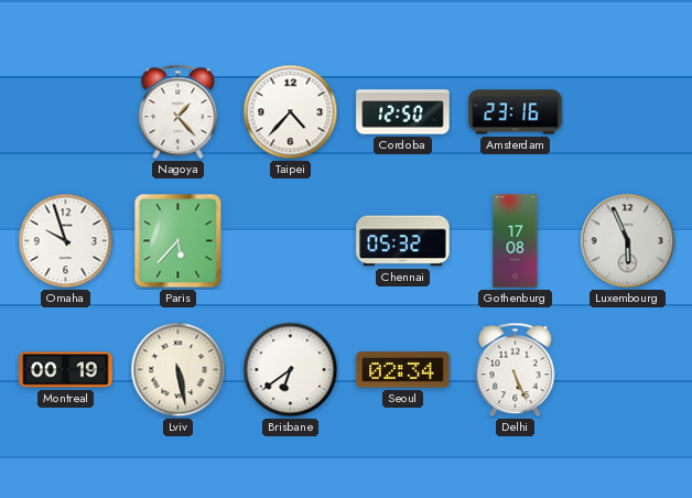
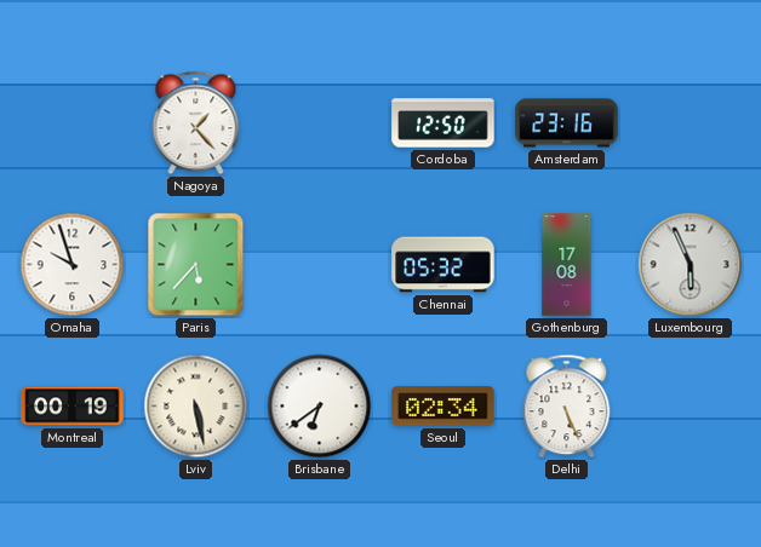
Taipei: 4:37 -> none
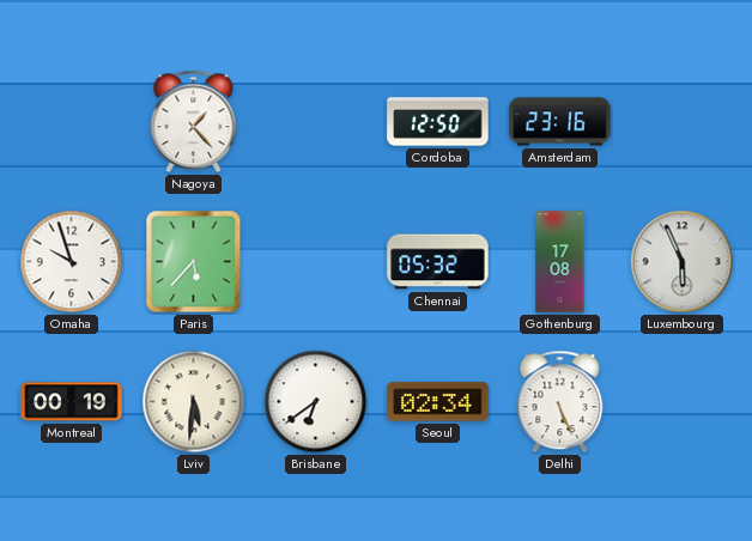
Lviv: 5:28 -> 5:31
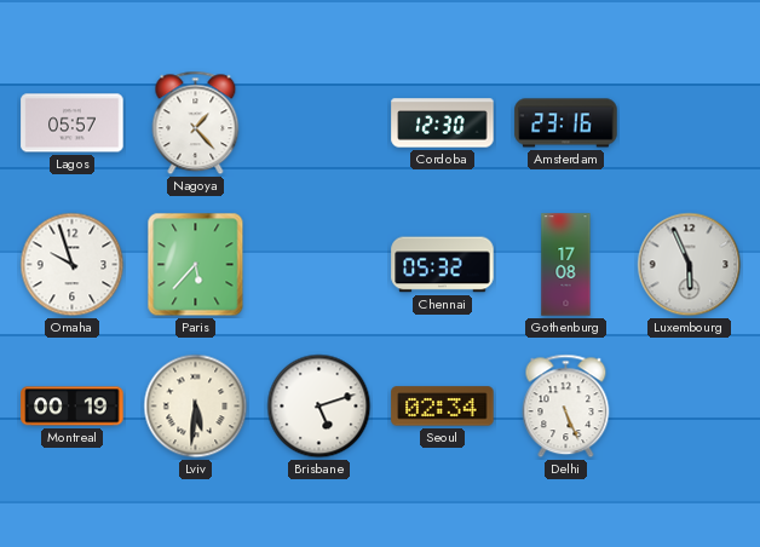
Lagos: none -> 05:57
Cordoba: 12:50 -> 12:30
Brisbane: 6:39 -> 5:12
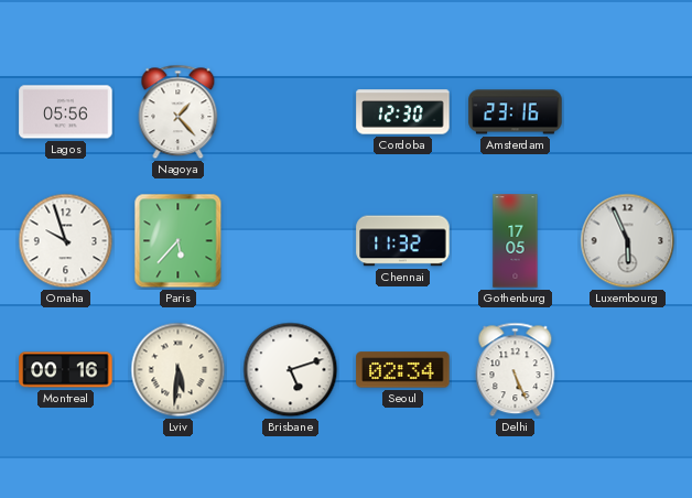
Lagos: 05:57 -> 05:56
Chennai: 05:32 -> 11:32
Gothenburg: 17:08 -> 17:05
Montreal: 00:19 -> 00:16
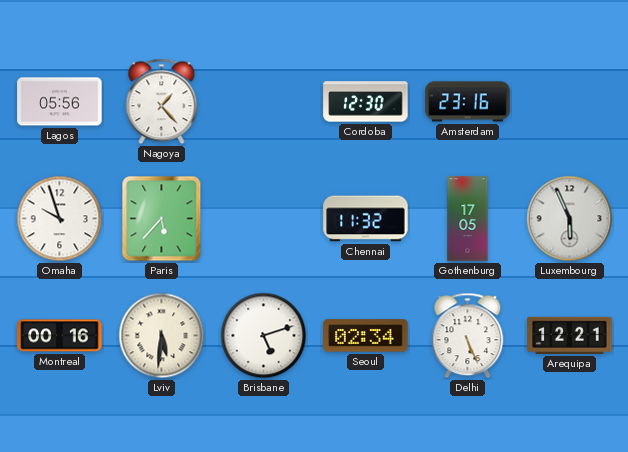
Arequipa: none -> 12:21
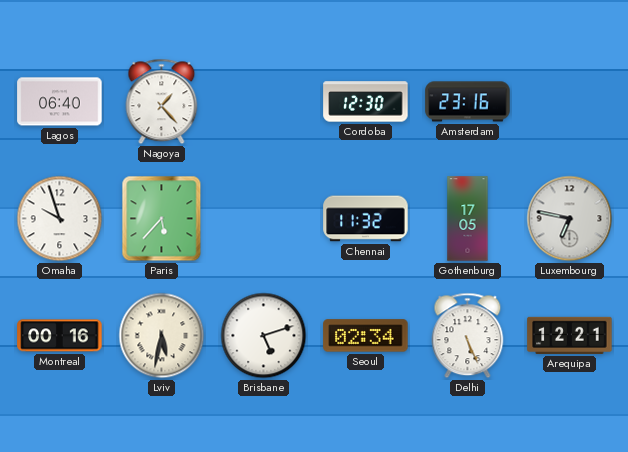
Lagos: 05:56 -> 06:40
Luxembourg: 5:56 -> 6:47
Lviv: 5:31 -> 5:32
